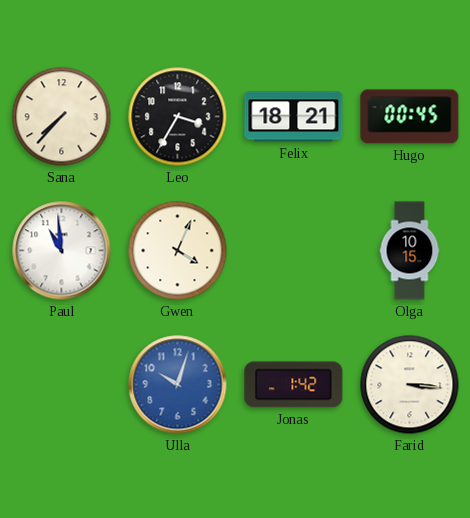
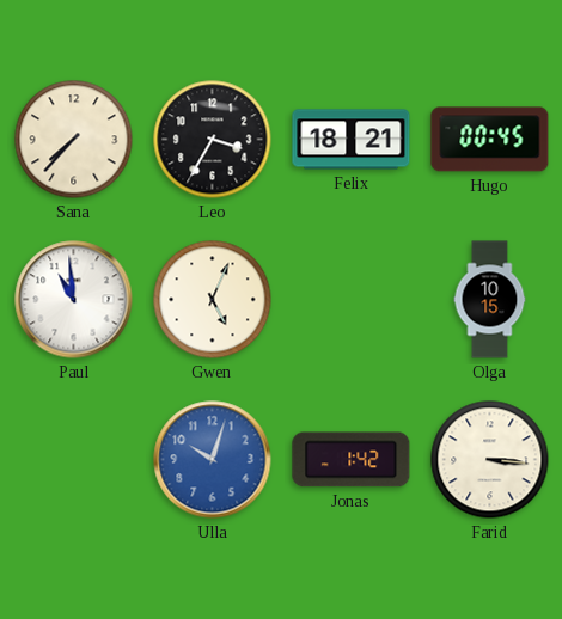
Gwen: 4:04 -> 5:04
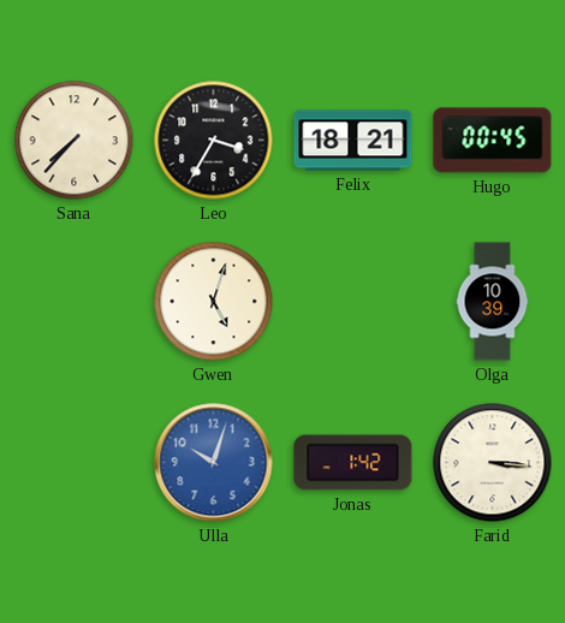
Paul: 10:59 -> none
Gwen: 5:04 -> 5:03
Olga: 10:15 -> 10:39
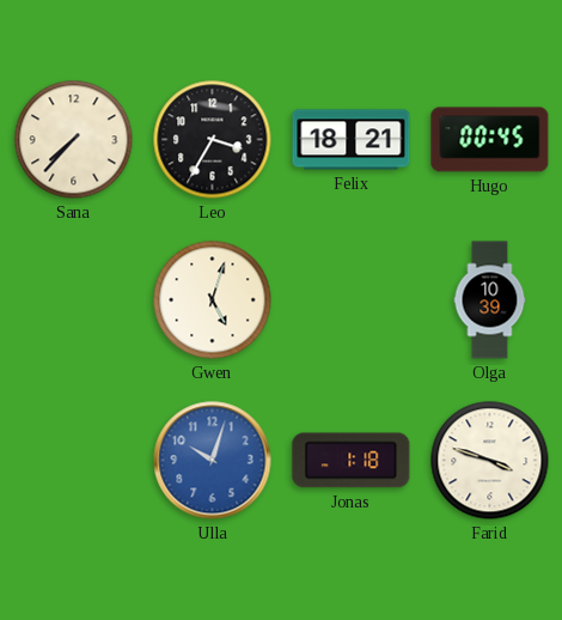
Jonas: 1:42 -> 1:18
Farid: 3:16 -> 3:48
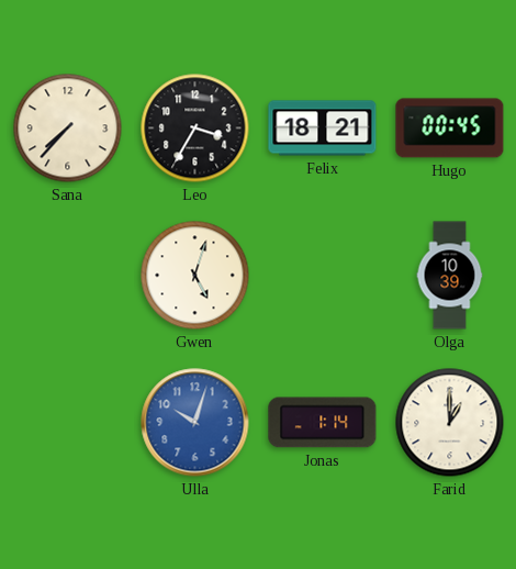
Jonas: 1:18 -> 1:14
Farid: 3:48 -> 1:00
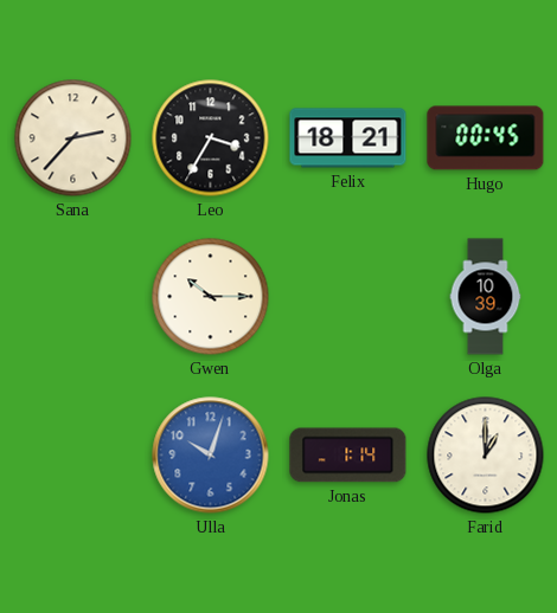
Sana: 7:37 -> 2:37
Gwen: 5:03 -> 10:15
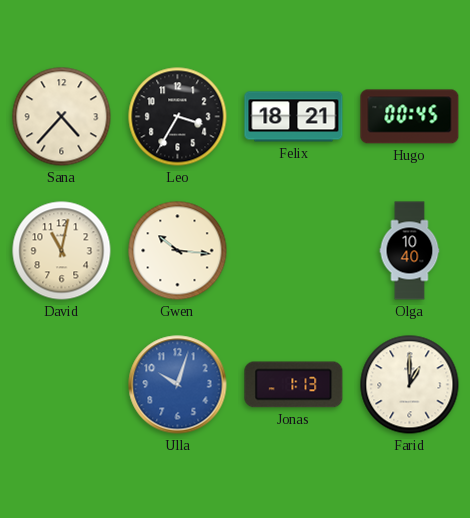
Sana: 2:37 -> 4:37
David: none -> 11:02
Gwen: 10:15 -> 10:16
Olga: 10:39 -> 10:40
Jonas: 1:14 -> 1:13
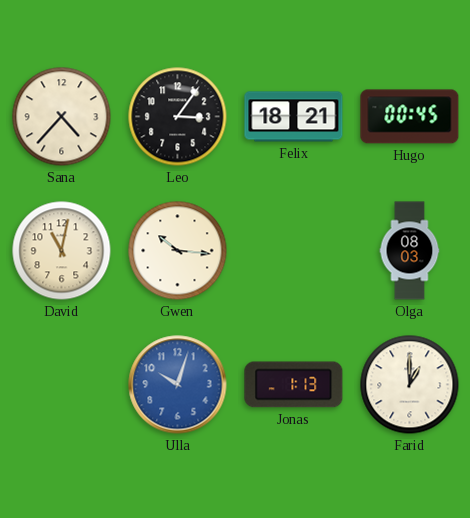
Leo: 3:35 -> 3:06
Olga: 10:40 -> 08:03
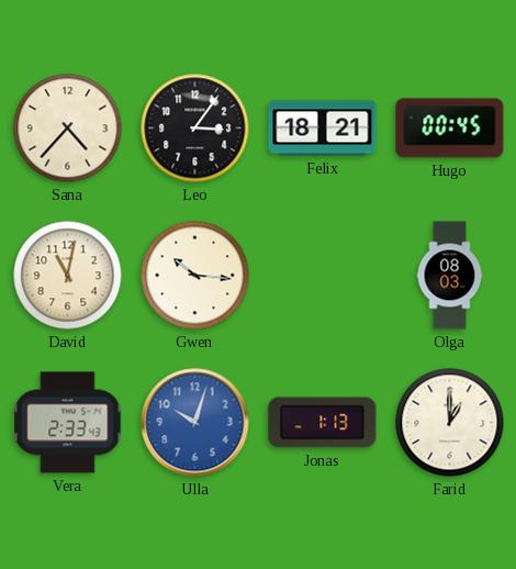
Vera: none -> 2:33
